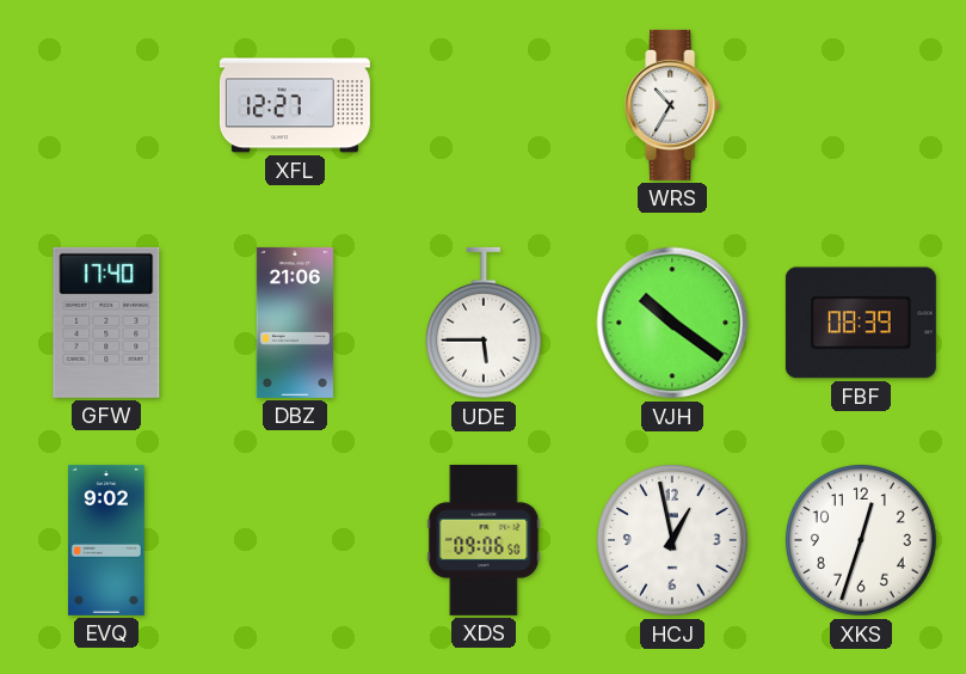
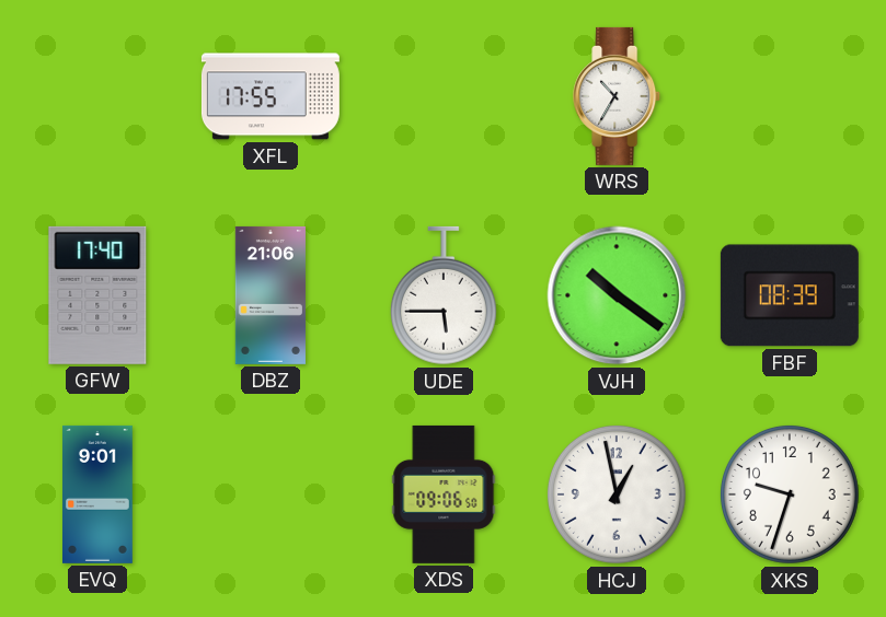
XFL: 12:27 -> 17:55
EVQ: 9:02 -> 9:01
XKS: 12:33 -> 9:33
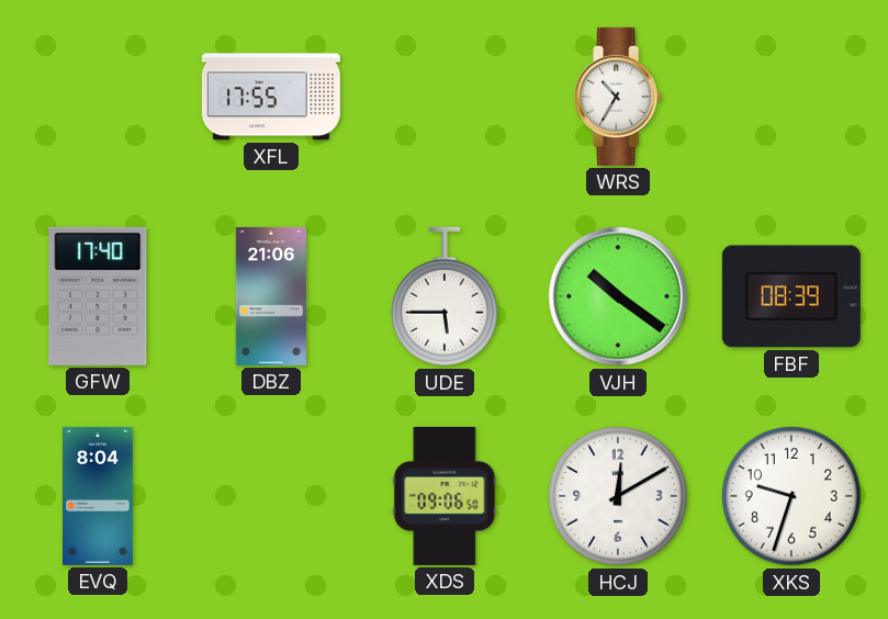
EVQ: 9:01 -> 8:04
HCJ: 12:58 -> 12:10
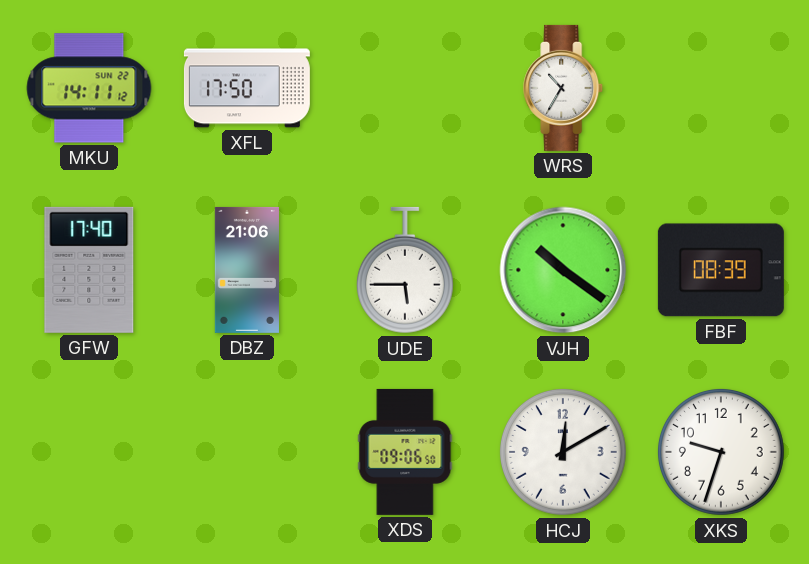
MKU: none -> 14:11
XFL: 17:55 -> 17:50
EVQ: 8:04 -> none
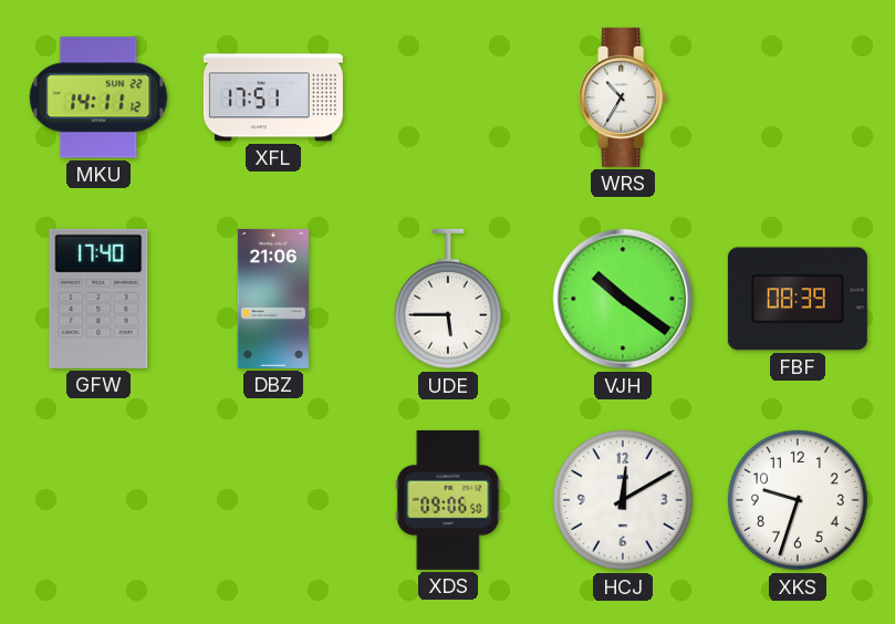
XFL: 17:50 -> 17:51
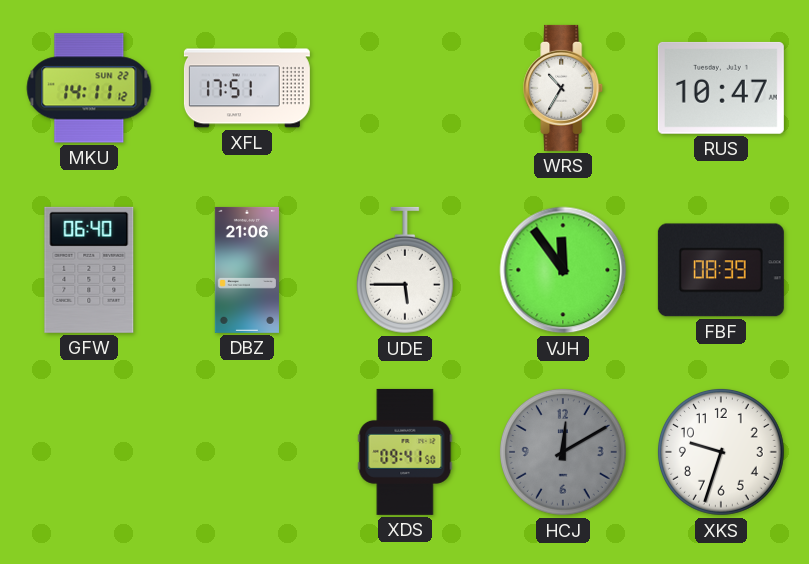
RUS: none -> 10:47
GFW: 17:40 -> 06:40
VJH: 10:21 -> 11:54
XDS: 09:06 -> 09:41
HCJ dial: white -> grey
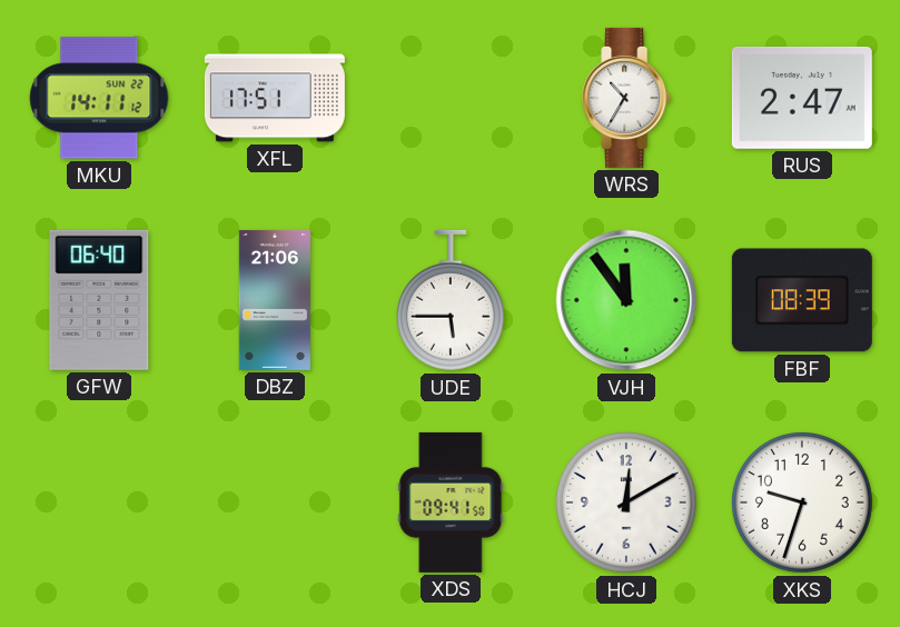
RUS: 10:47 -> 2:47
HCJ dial: grey -> white
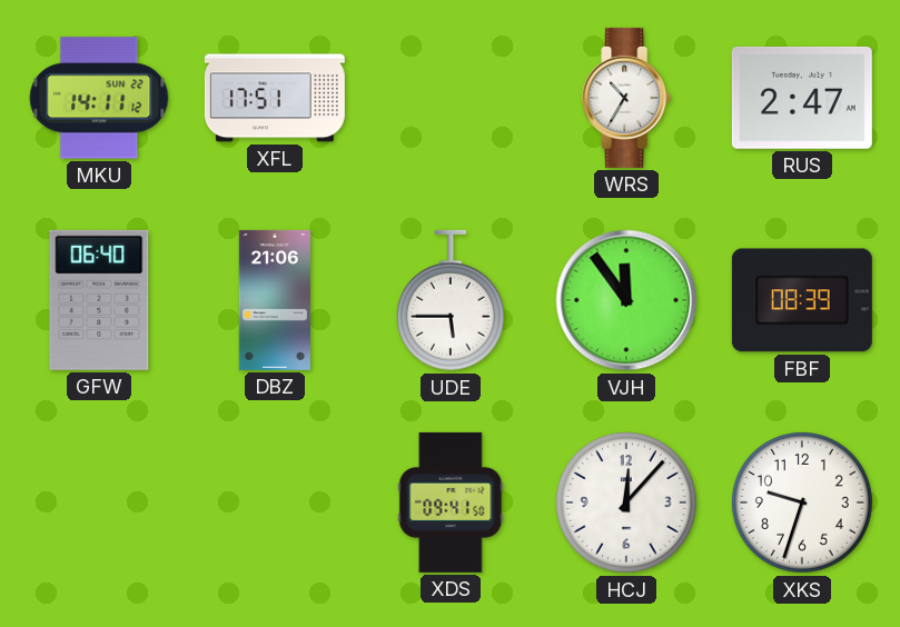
HCJ: 12:10 -> 12:07
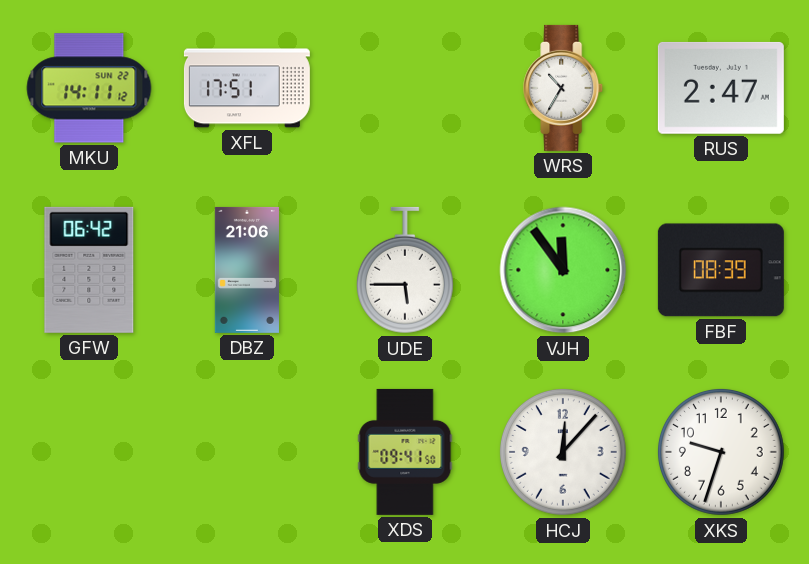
GFW: 06:40 -> 06:42
